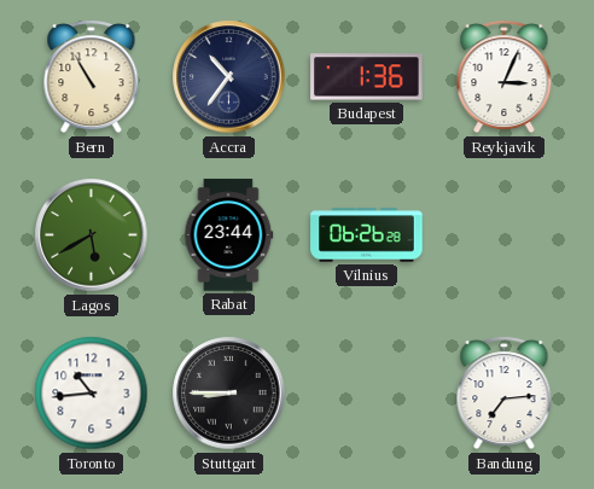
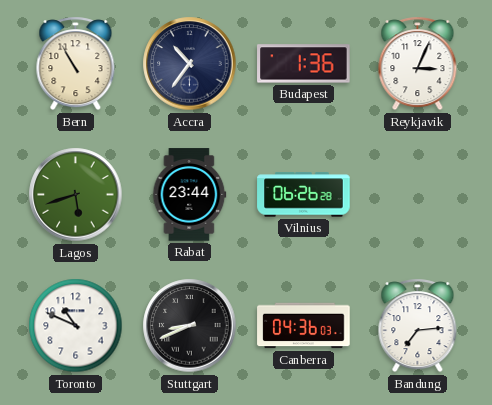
Lagos: 5:40 -> 5:42
Toronto: 10:44 -> 10:49
Stuttgart: 8:45 -> 8:41
Canberra: none -> 04:36
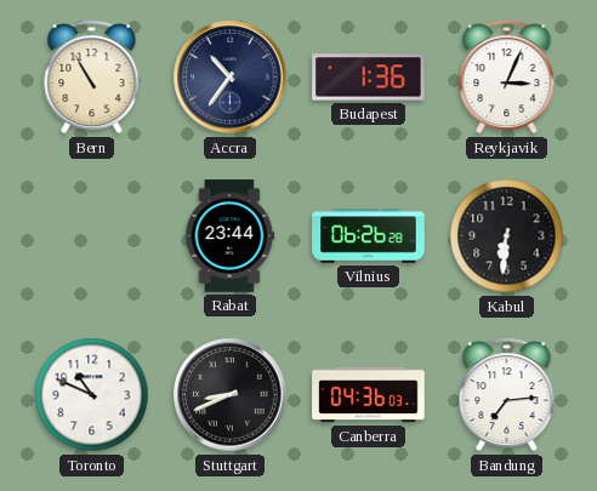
Lagos: 5:42 -> none
Kabul: none -> 6:31
